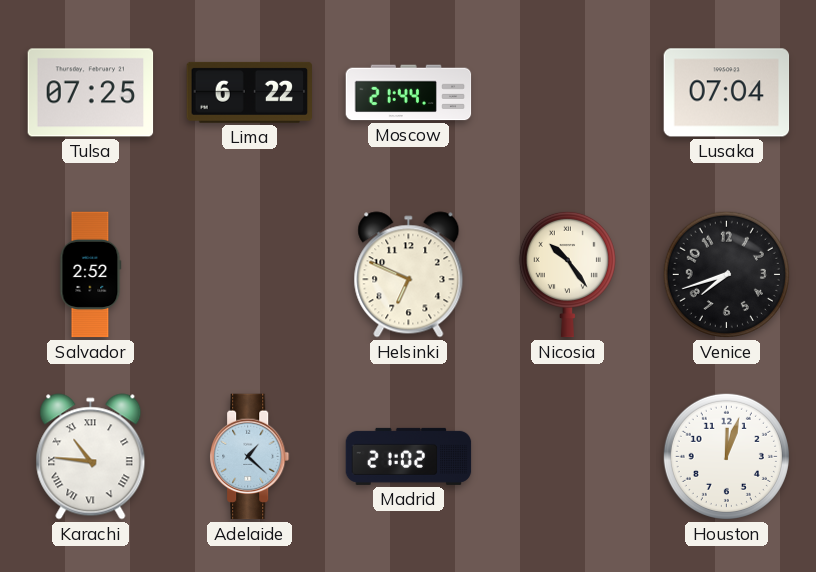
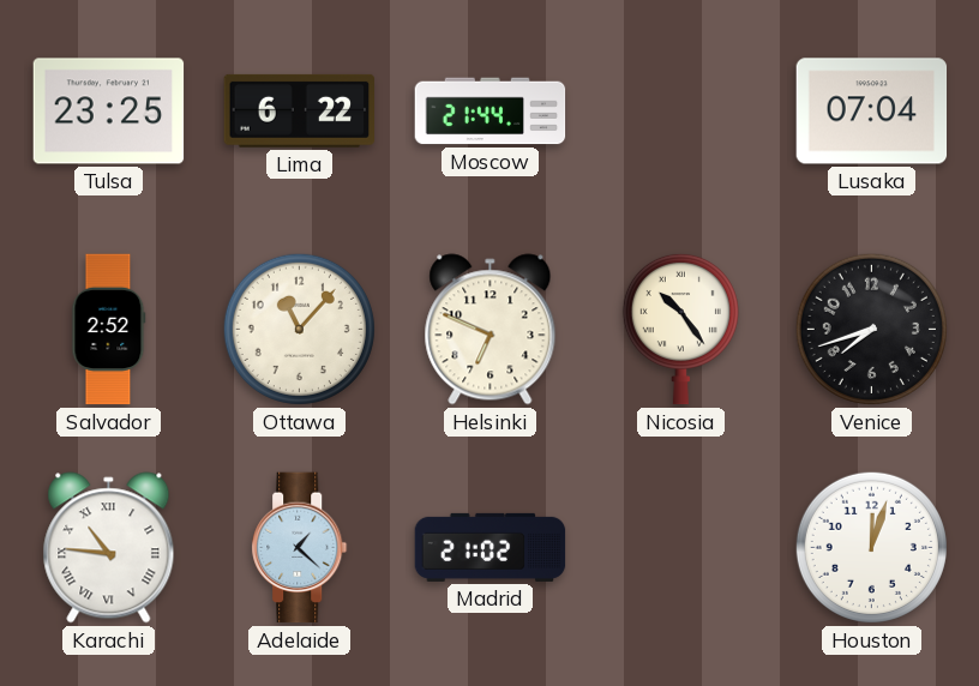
Tulsa: 07:25 -> 23:25
Ottawa: none -> 11:07
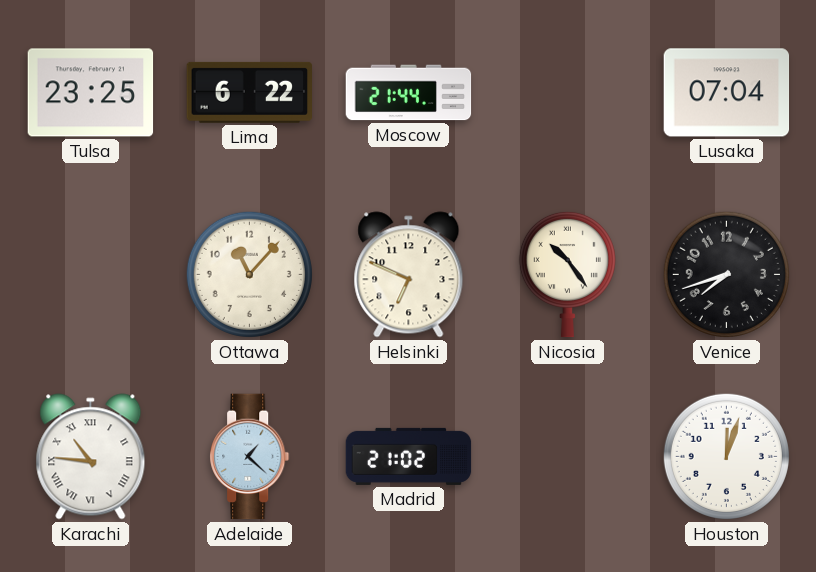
Salvador: 2:52 -> none
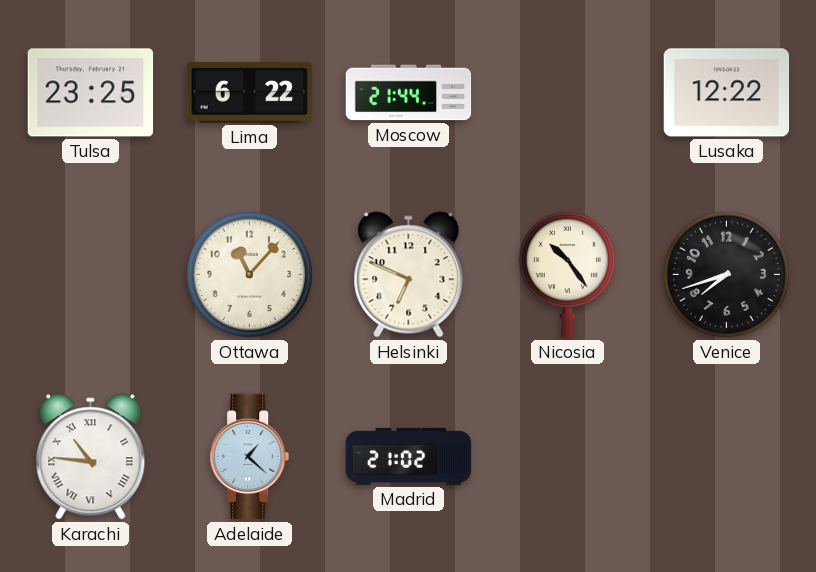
Lusaka: 07:04 -> 12:22
Houston: 12:03 -> none
